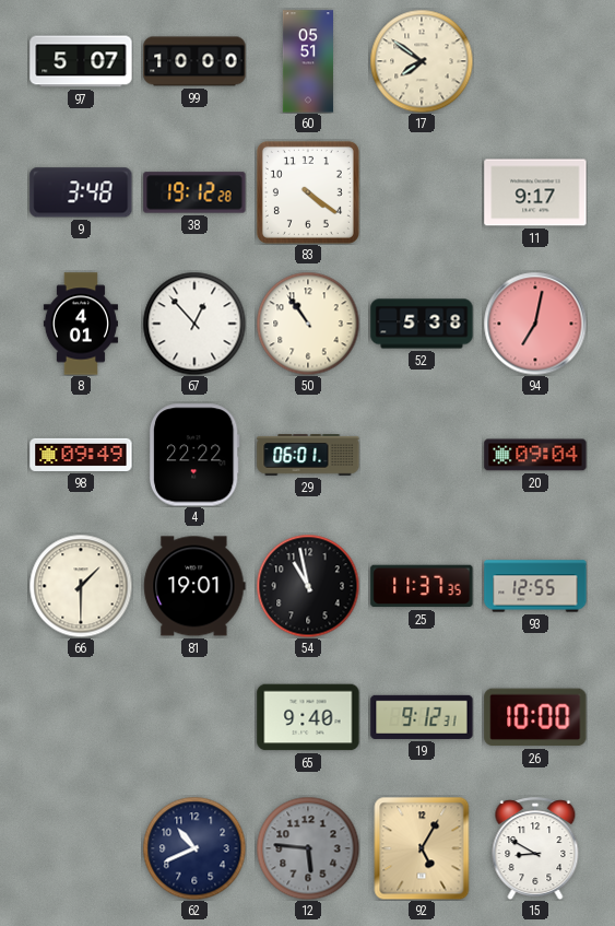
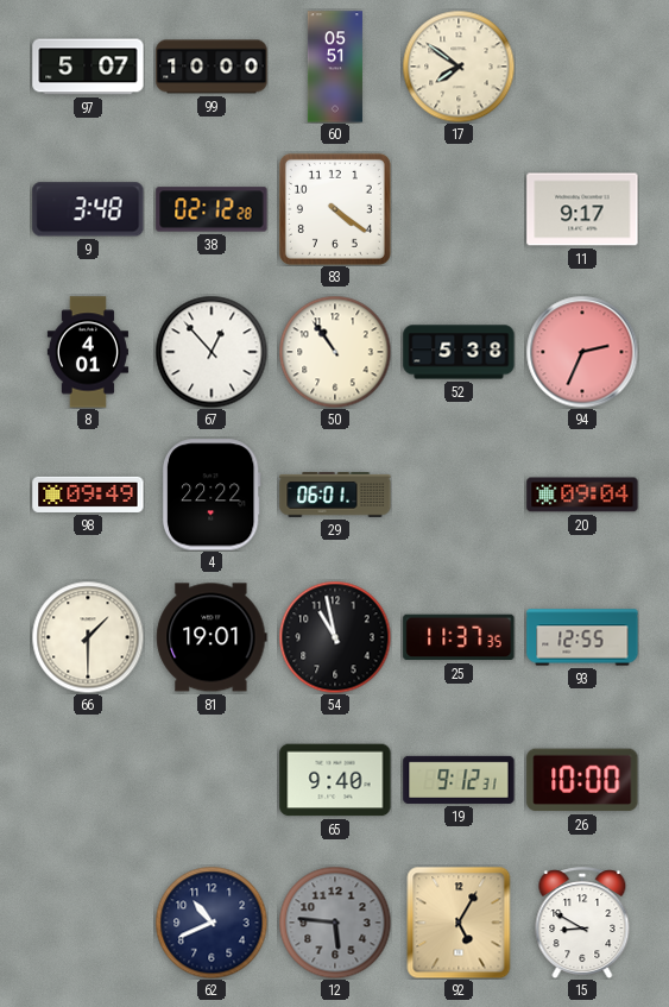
38: 19:12 -> 02:12
94: 7:02 -> 2:34
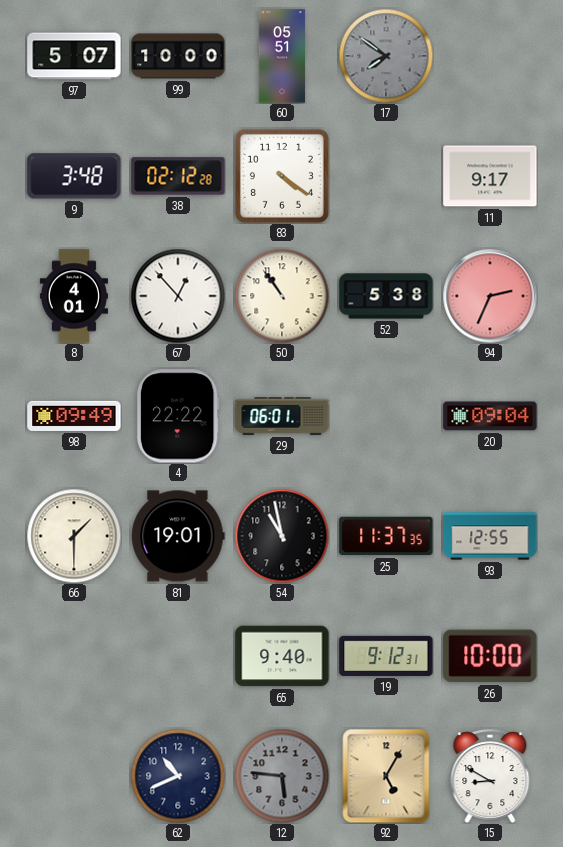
17 dial: cream -> grey
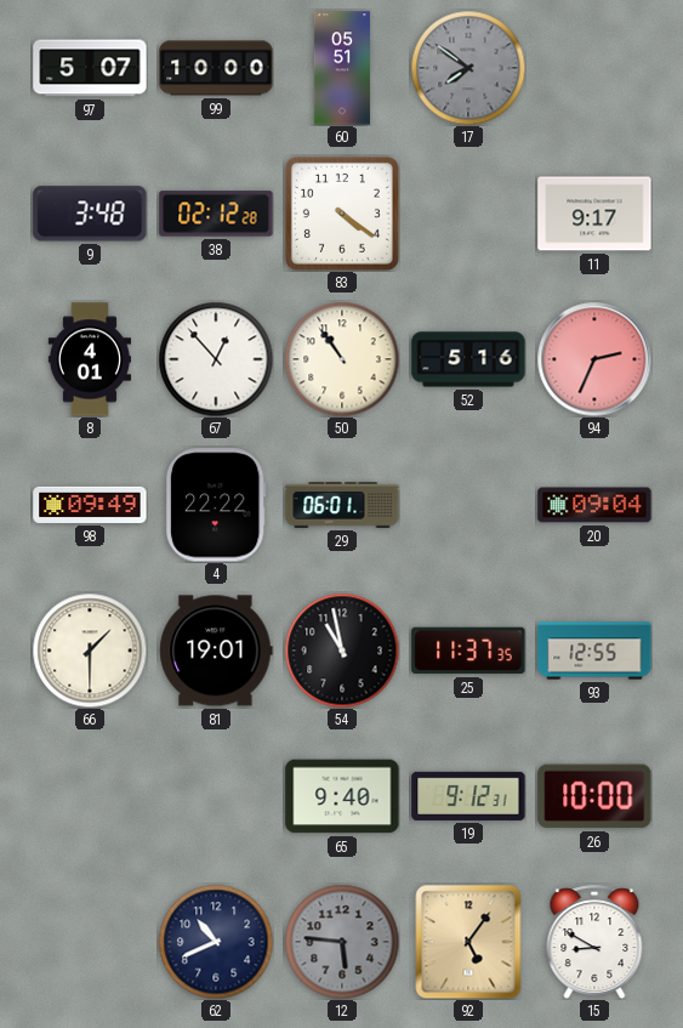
52: 5:38 -> 5:16
92: 5:05 -> 5:06
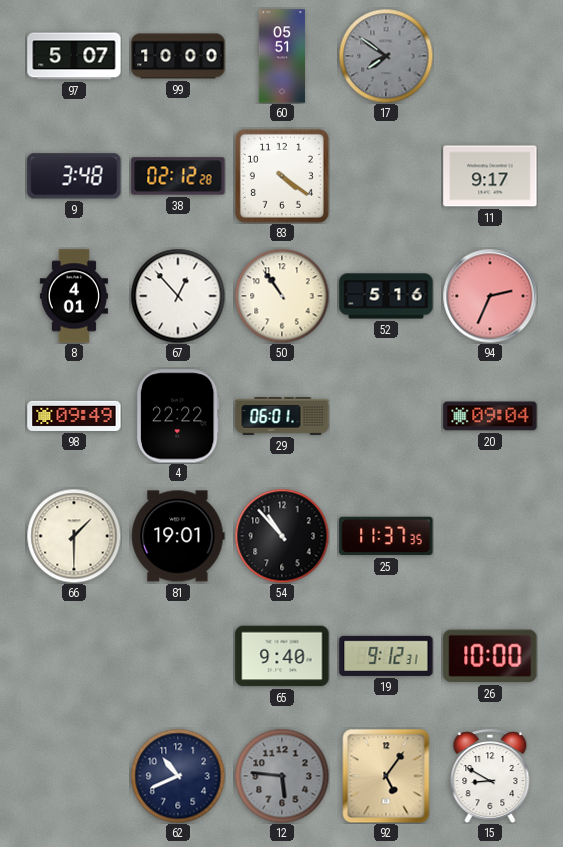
54: 10:58 -> 10:53
93: 12:55 -> none
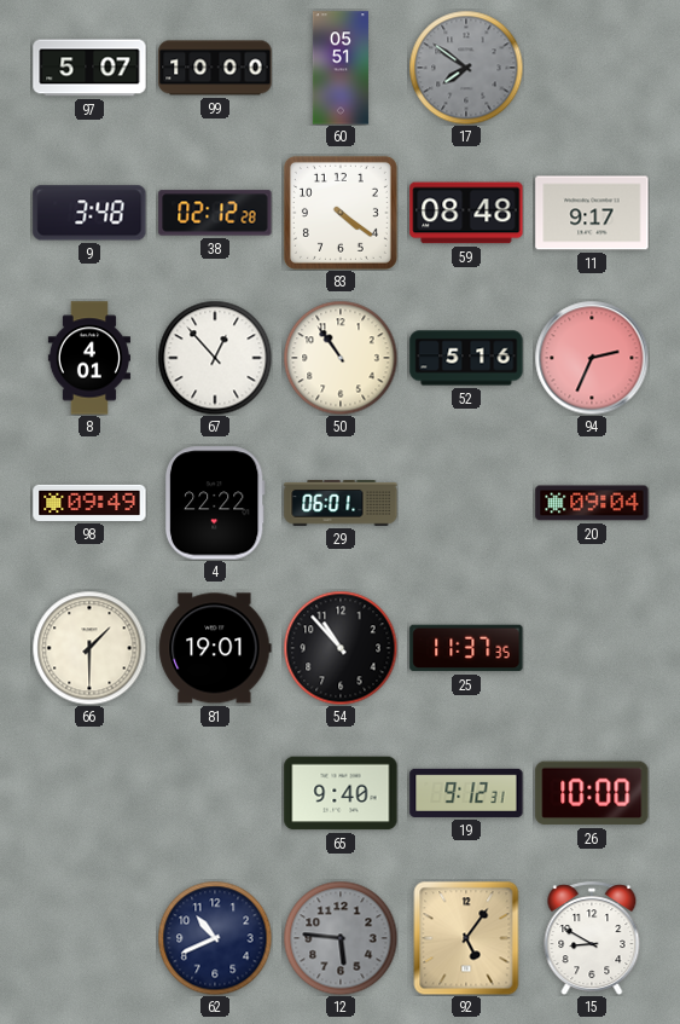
59: none -> 08:48
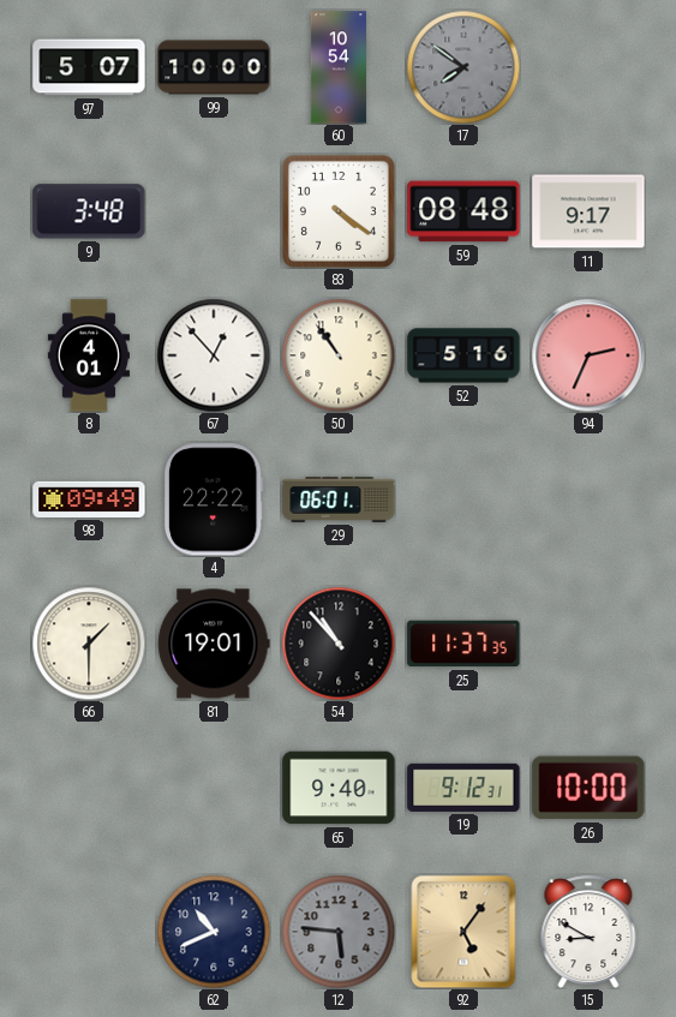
60: 05:51 -> 10:54
38: 02:12 -> none
20: 09:04 -> none
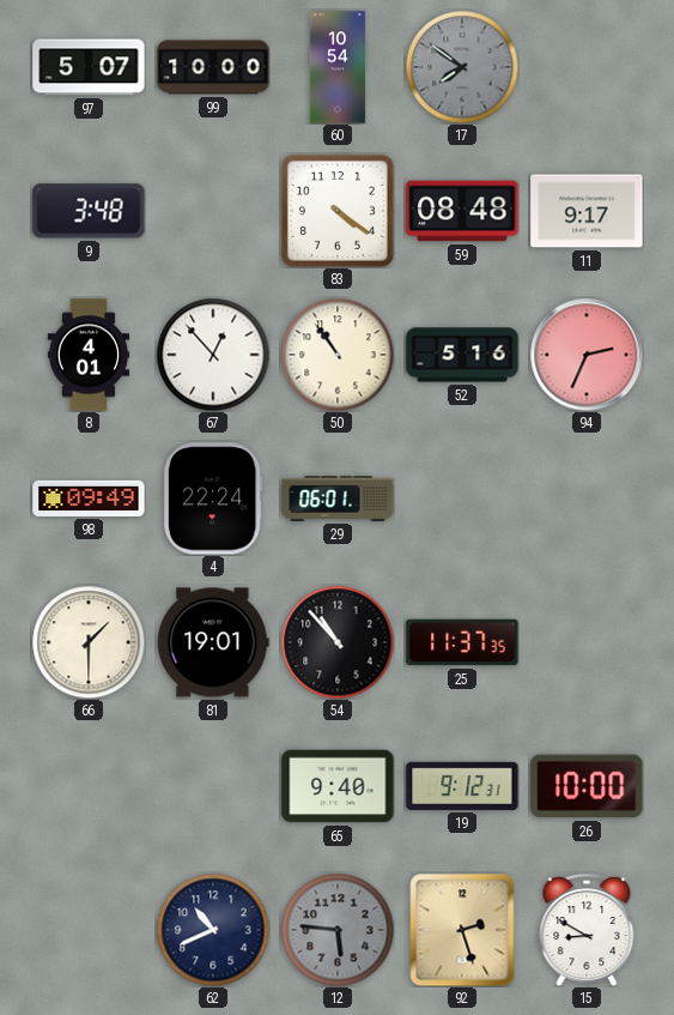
4: 22:22 -> 22:24
92: 5:06 -> 2:27
